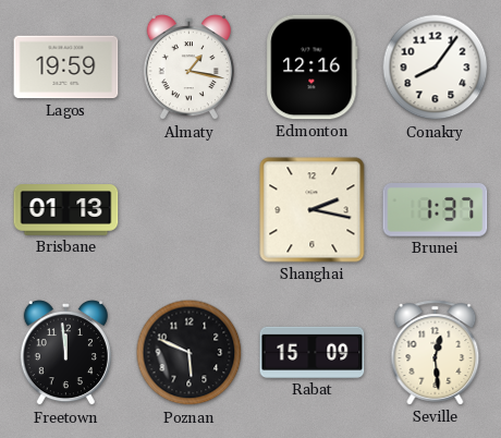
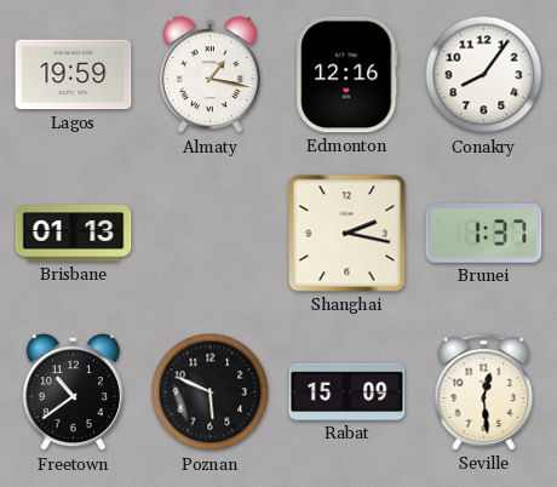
Freetown: 11:59 -> 10:39
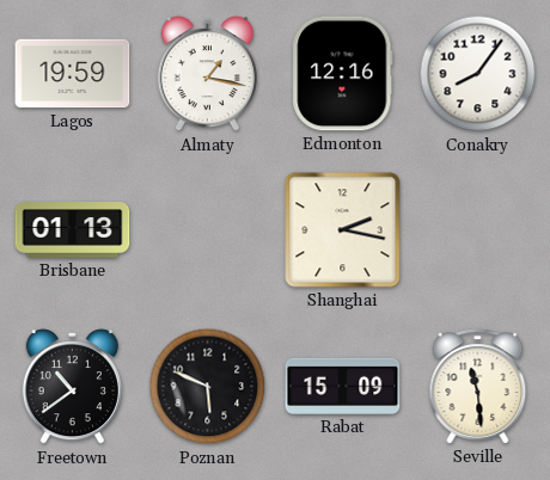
Brunei: 1:37 -> none
Seville: 12:29 -> 11:29
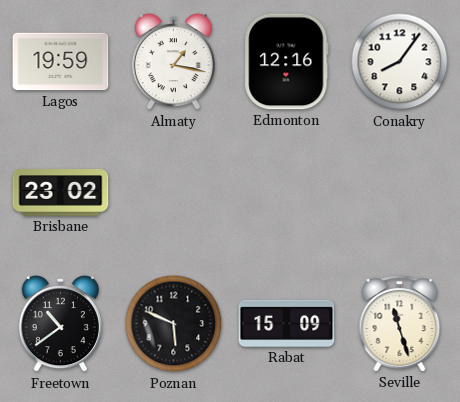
Brisbane: 01:13 -> 23:02
Shanghai: 2:17 -> none
Seville: 11:29 -> 11:27
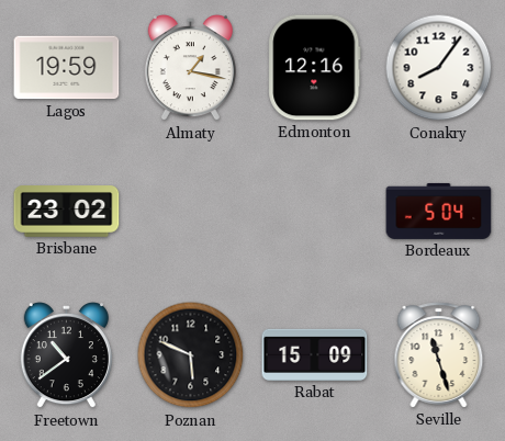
Bordeaux: none -> 5:04
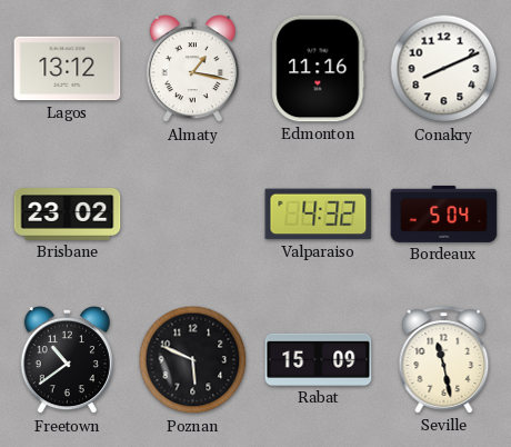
Lagos: 19:59 -> 13:12
Edmonton: 12:16 -> 11:16
Conakry: 8:06 -> 8:11
Valparaiso: none -> 4:32
Seville: 11:27 -> 11:28
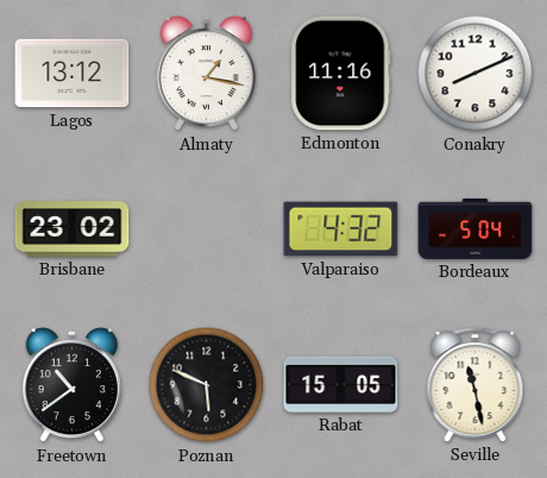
Rabat: 15:09 -> 15:05
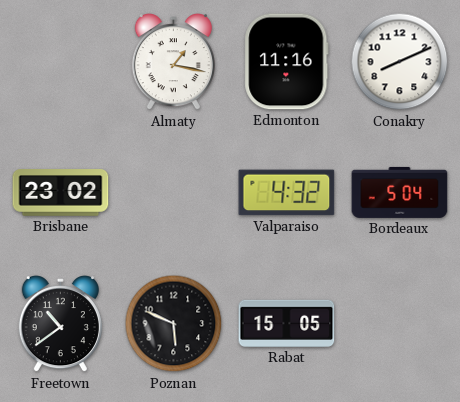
Lagos: 13:12 -> none
Seville: 11:28 -> none
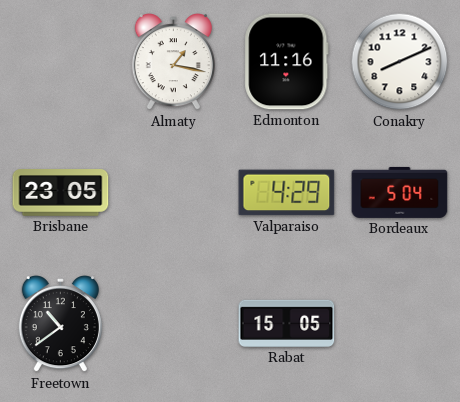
Brisbane: 23:02 -> 23:05
Valparaiso: 4:32 -> 4:29
Poznan: 5:49 -> none
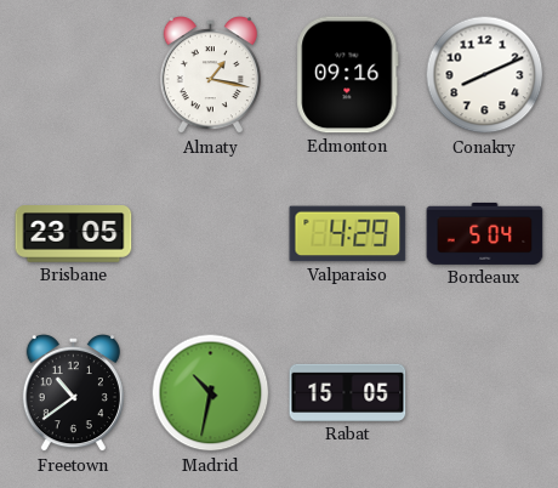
Edmonton: 11:16 -> 09:16
Madrid: none -> 10:32
